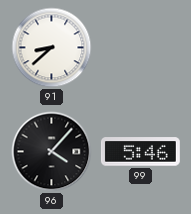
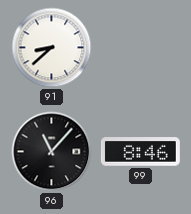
96: 4:07 -> 11:07
99: 5:46 -> 8:46
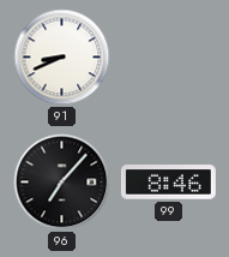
91: 8:38 -> 8:41
96: 11:07 -> 7:07
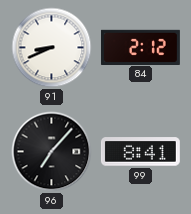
84: none -> 2:12
99: 8:46 -> 8:41
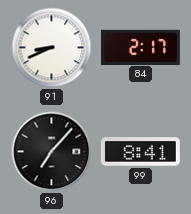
84: 2:12 -> 2:17
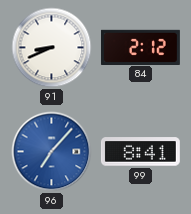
84: 2:17 -> 2:12
96 dial: black -> blue
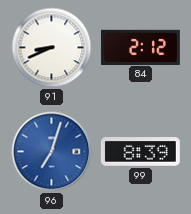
96: 7:07 -> 7:03
99: 8:41 -> 8:39
